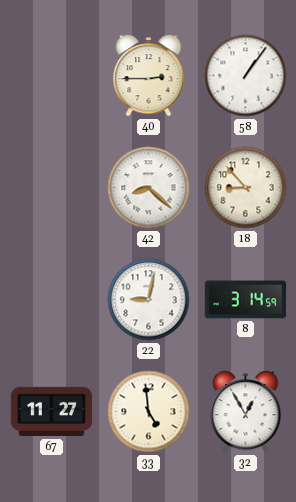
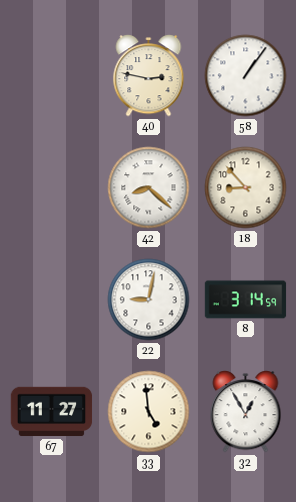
40: 2:45 -> 2:47
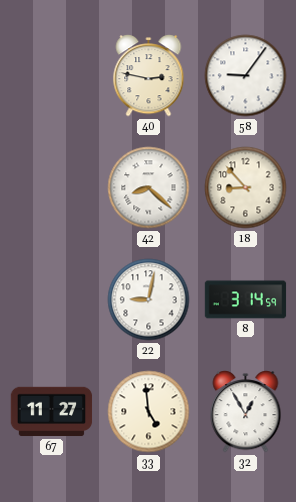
58: 1:06 -> 9:06
